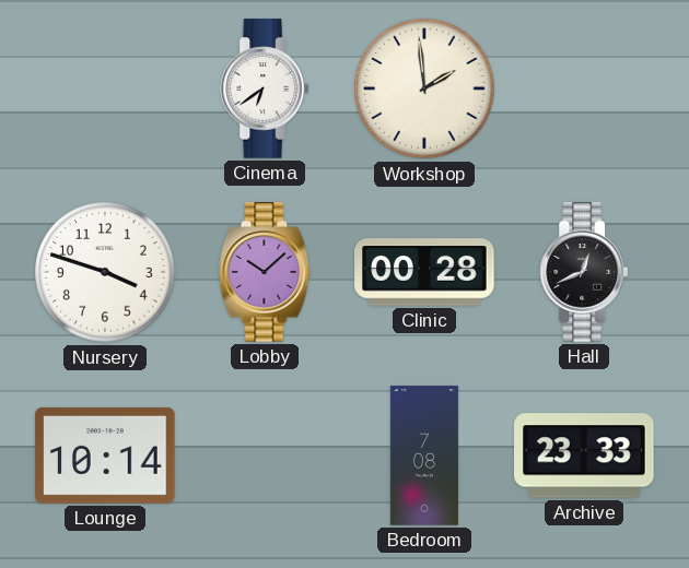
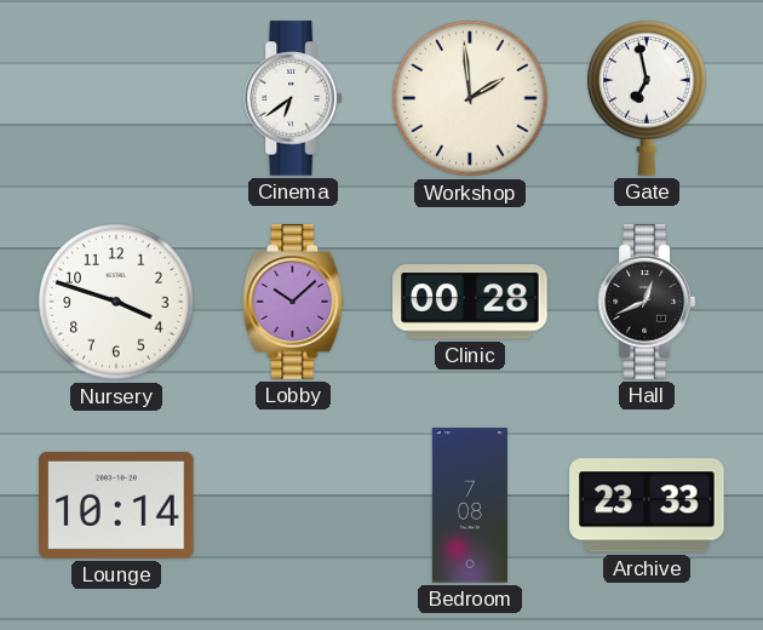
Gate: none -> 6:58
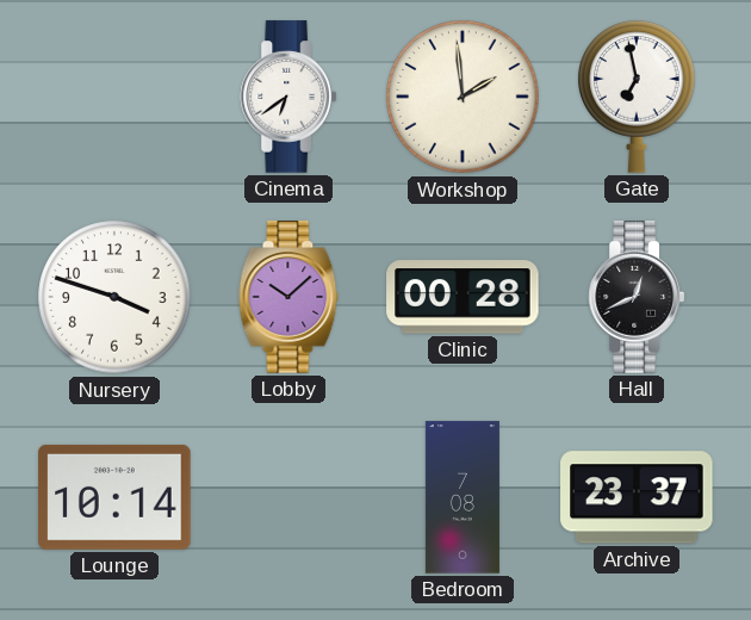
Archive: 23:33 -> 23:37
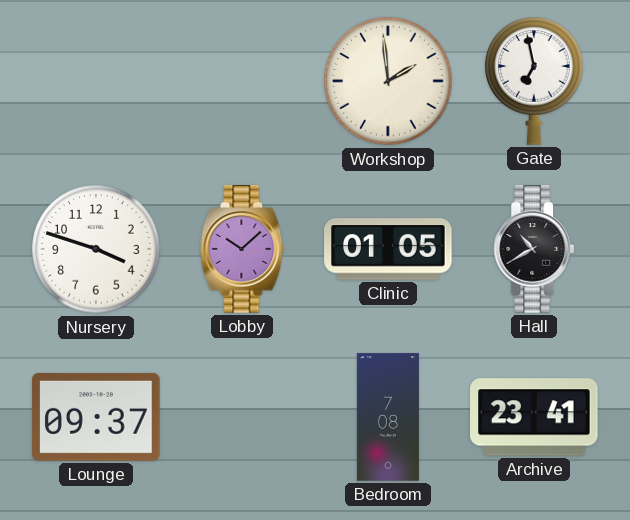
Cinema: 6:39 -> none
Clinic: 00:28 -> 01:05
Hall: 12:41 -> 10:40
Lounge: 10:14 -> 09:37
Archive: 23:37 -> 23:41
